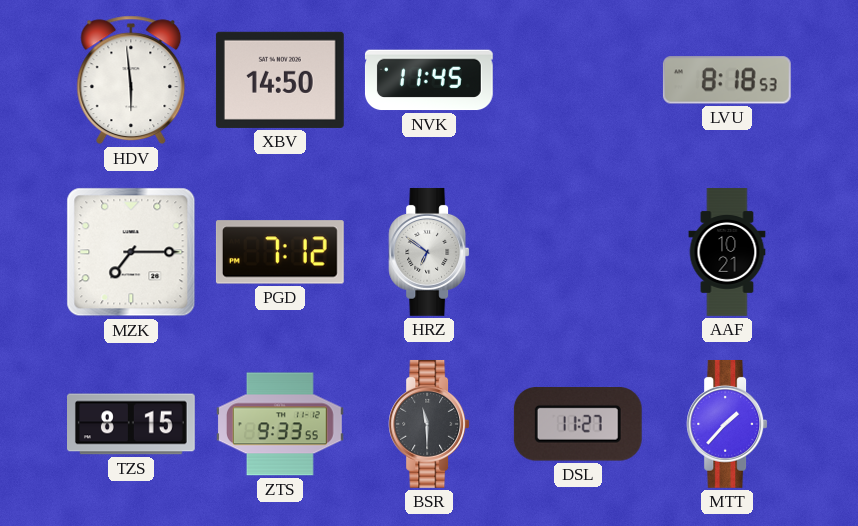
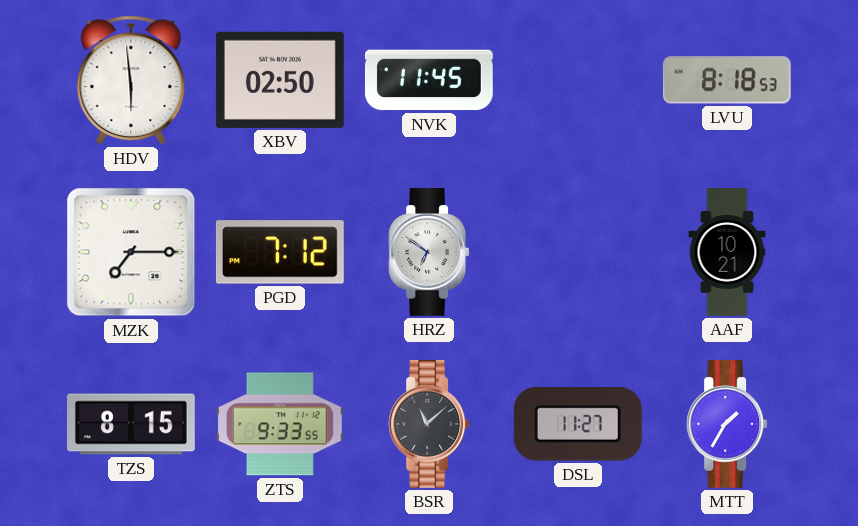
XBV: 14:50 -> 02:50
BSR: 11:30 -> 11:08
MTT: 1:37 -> 1:35
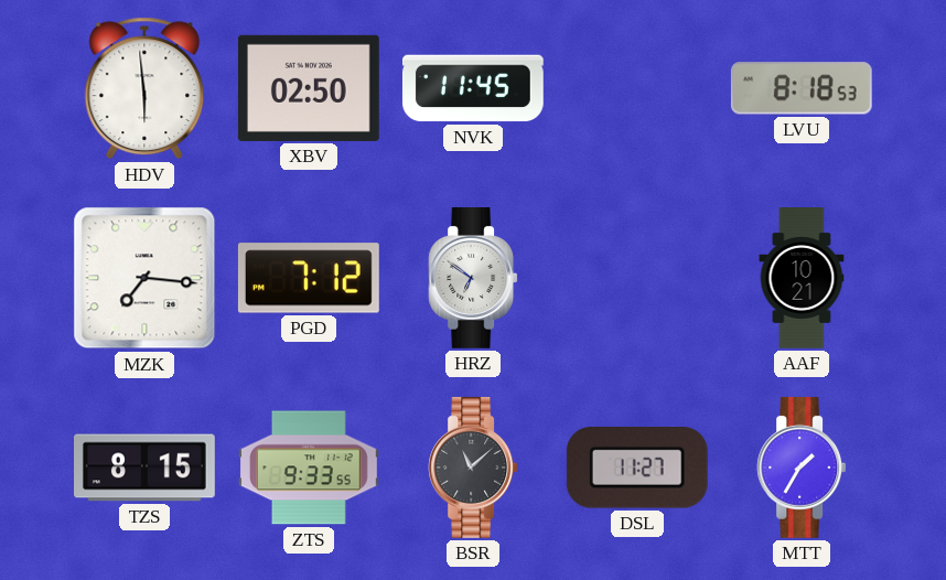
MZK: 7:15 -> 7:16
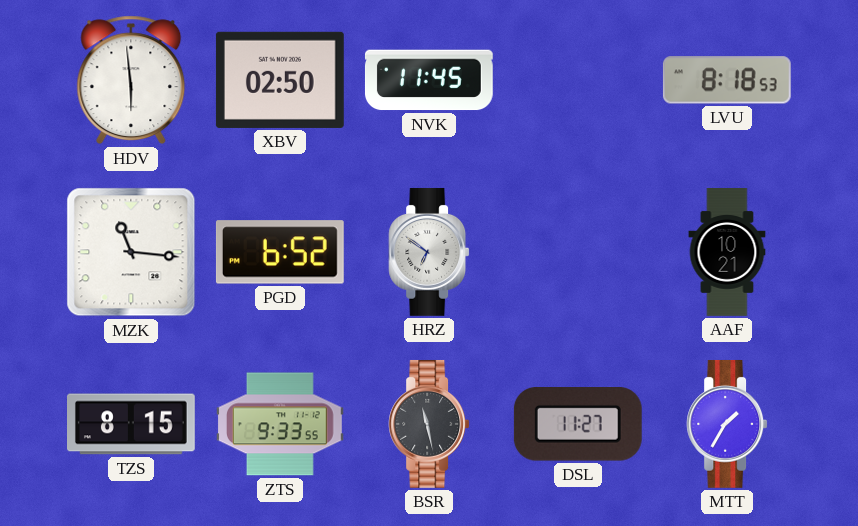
MZK: 7:16 -> 11:16
PGD: 7:12 -> 6:52
BSR: 11:08 -> 11:28
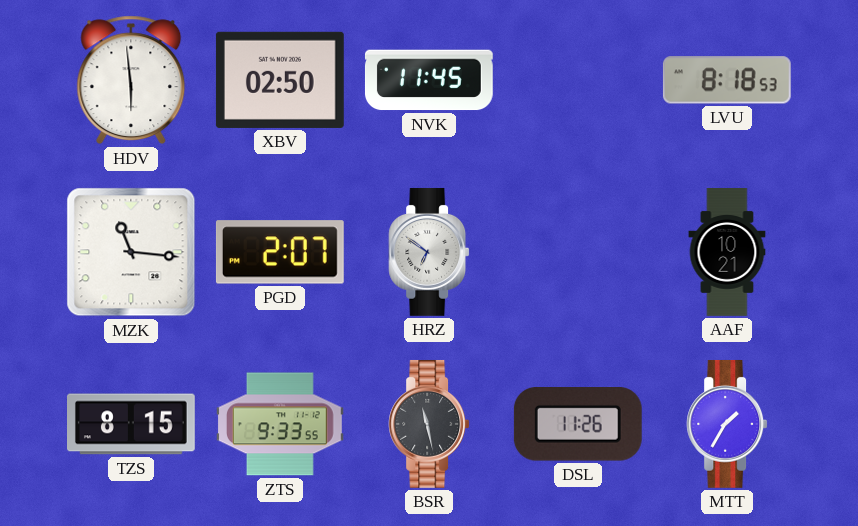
PGD: 6:52 -> 2:07
DSL: 11:27 -> 11:26
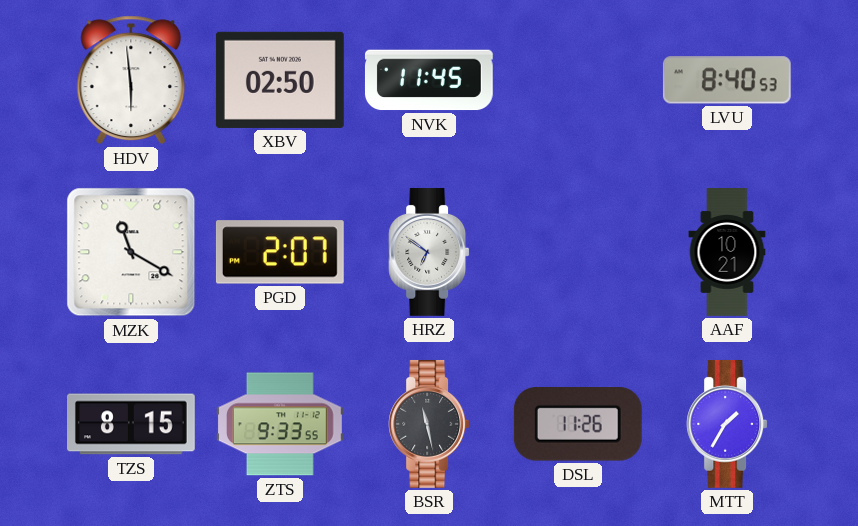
LVU: 8:18 -> 8:40
MZK: 11:16 -> 11:20
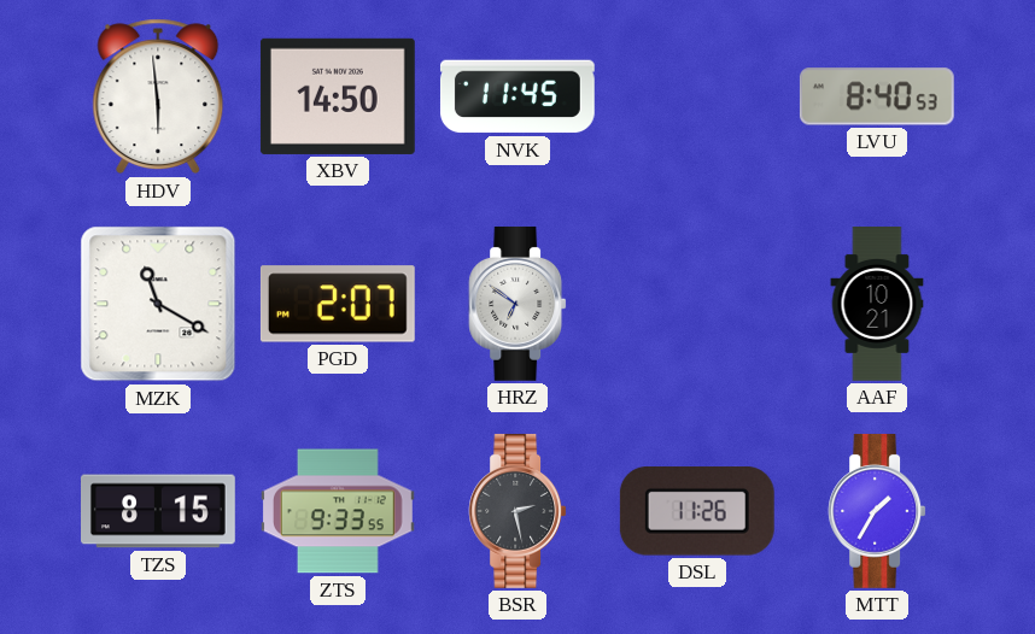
XBV: 02:50 -> 14:50
BSR: 11:28 -> 2:28
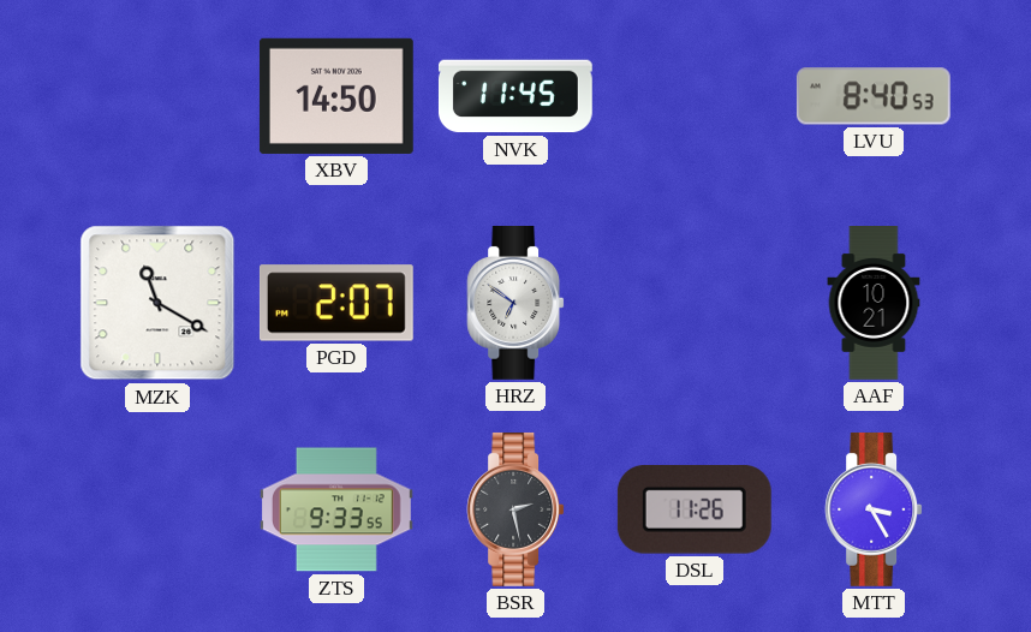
HDV: 5:59 -> none
TZS: 8:15 -> none
MTT: 1:35 -> 3:25
